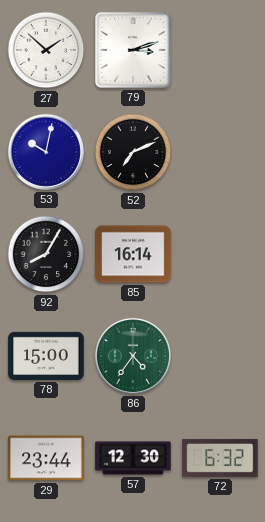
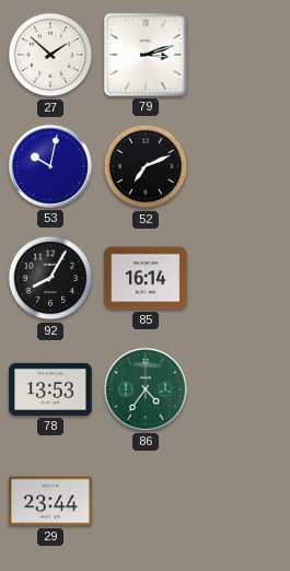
78: 15:00 -> 13:53
57: 12:30 -> none
72: 6:32 -> none
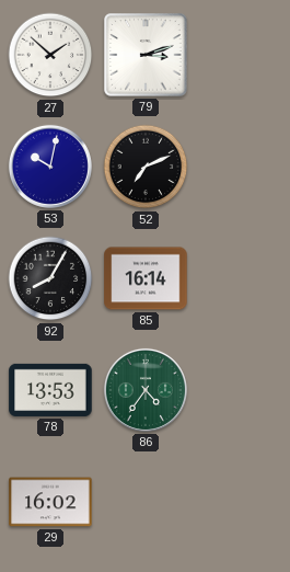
29: 23:44 -> 16:02
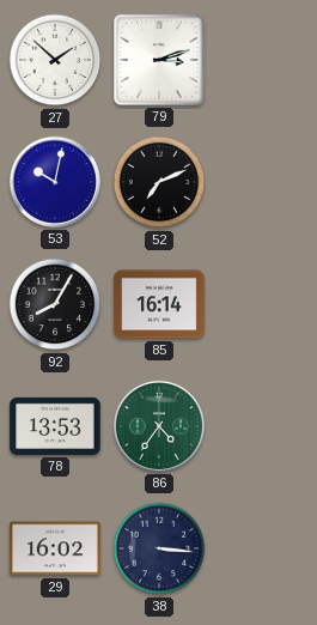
38: none -> 3:16
